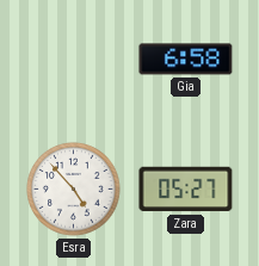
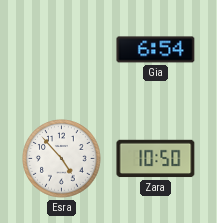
Gia: 6:58 -> 6:54
Zara: 05:27 -> 10:50
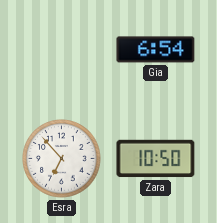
Esra: 4:53 -> 6:53
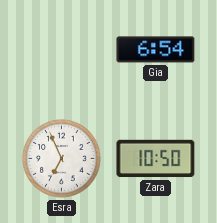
Esra: 6:53 -> 6:56
